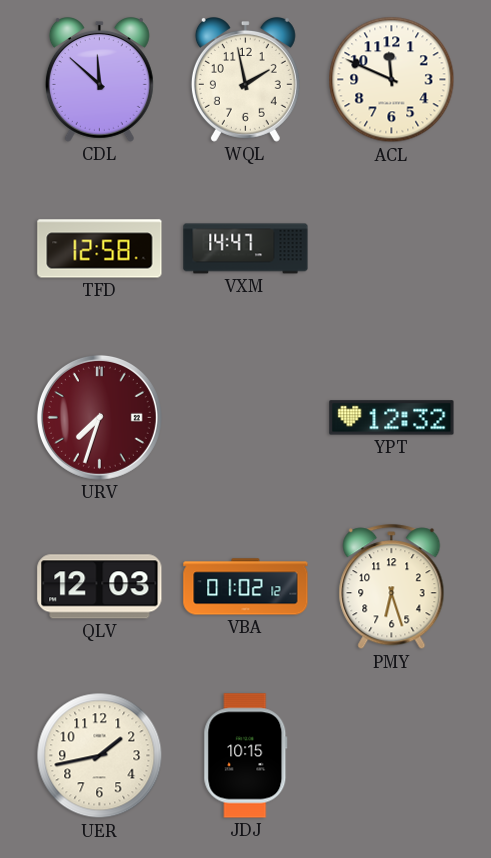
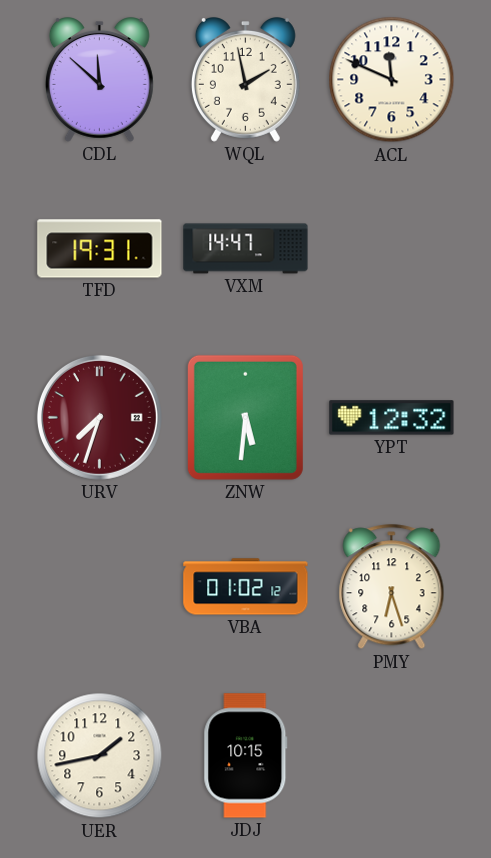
TFD: 12:58 -> 19:31
ZNW: none -> 5:31
QLV: 12:03 -> none
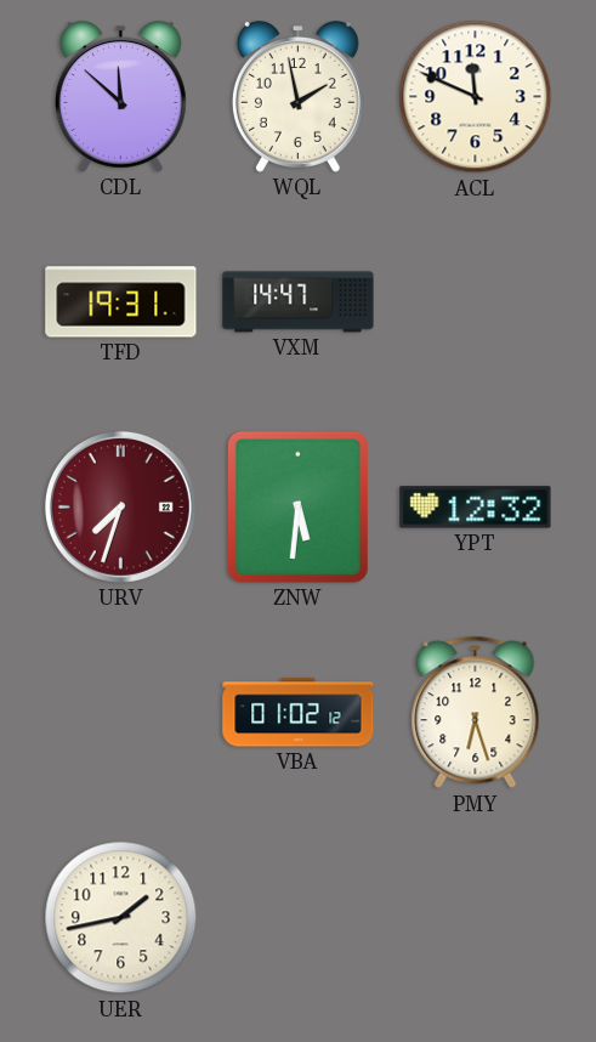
JDJ: 10:15 -> none
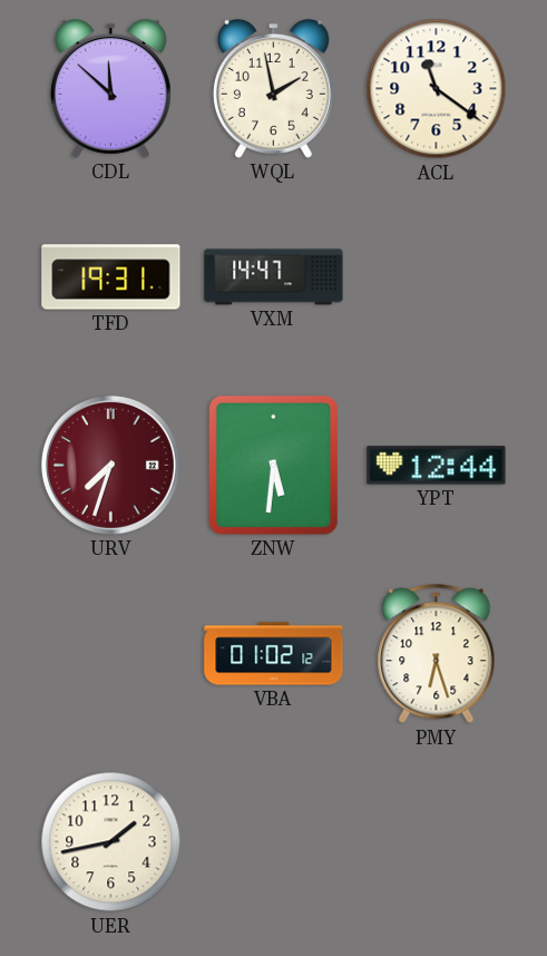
ACL: 11:49 -> 11:21
YPT: 12:32 -> 12:44
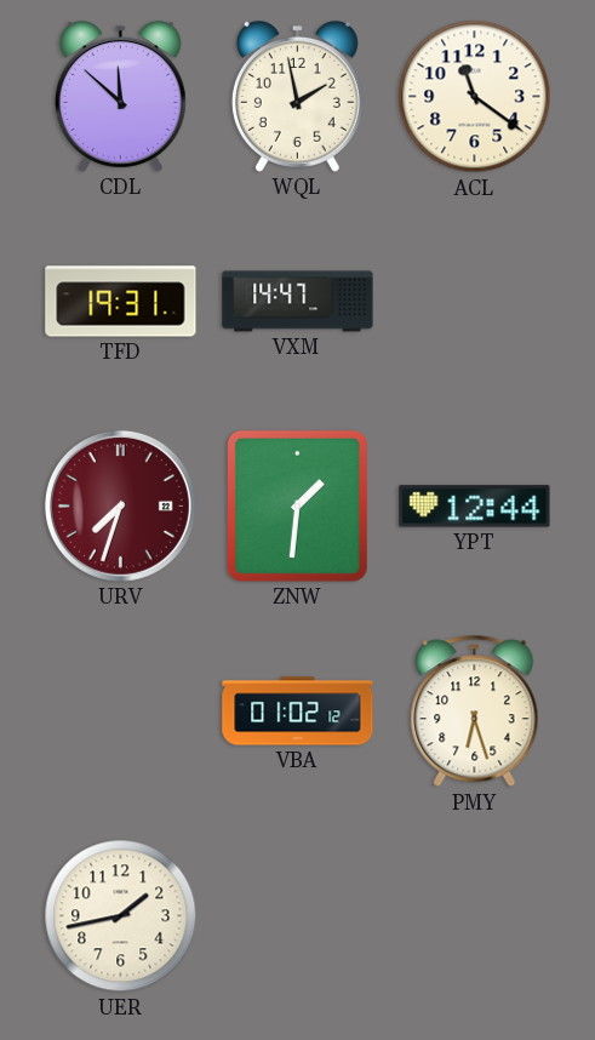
ZNW: 5:31 -> 1:31
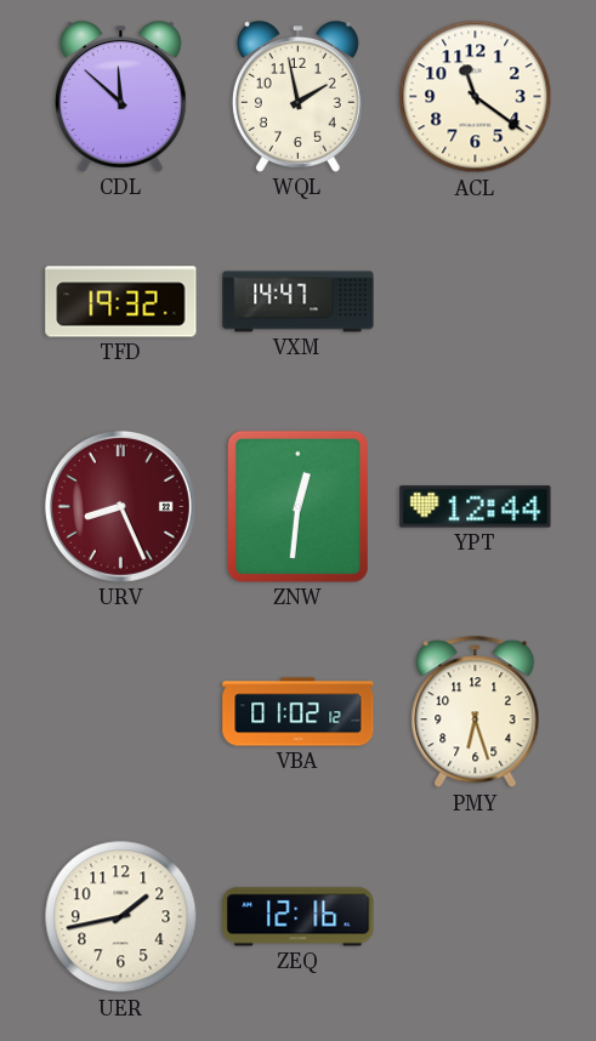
TFD: 19:31 -> 19:32
URV: 7:33 -> 8:26
ZNW: 1:31 -> 12:31
ZEQ: none -> 12:16
